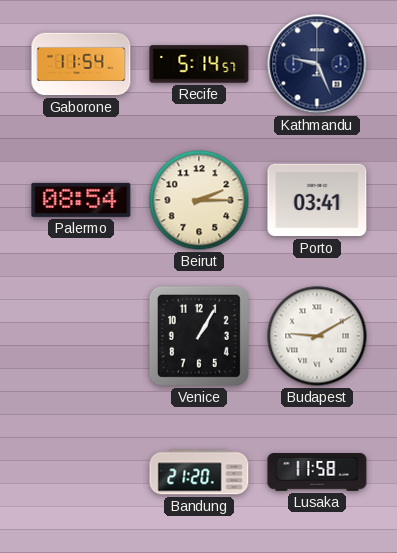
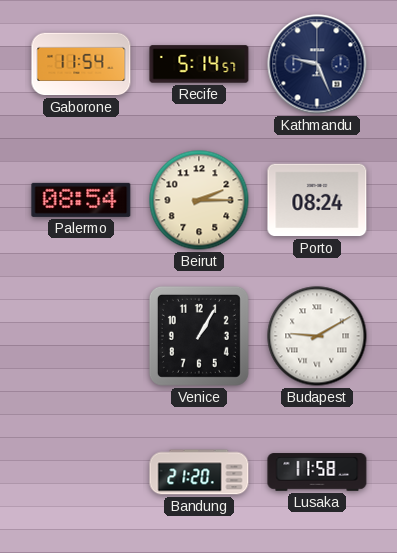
Porto: 03:41 -> 08:24
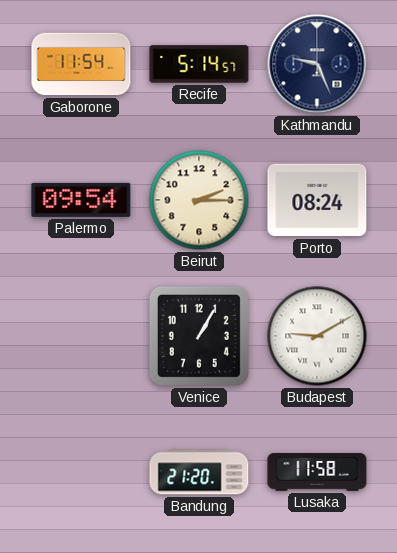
Palermo: 08:54 -> 09:54
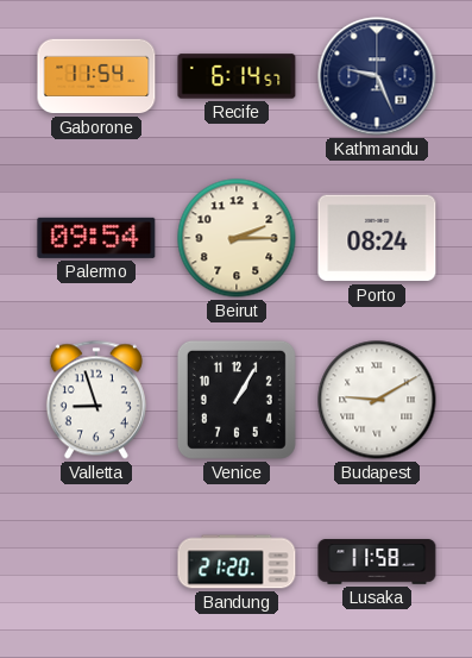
Recife: 5:14 -> 6:14
Valletta: none -> 8:57
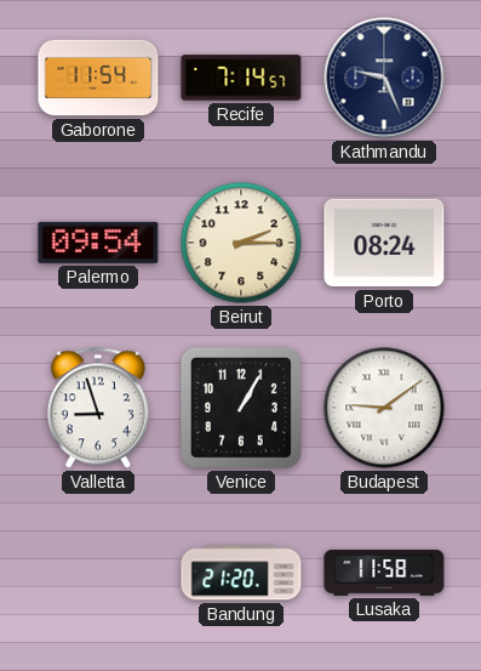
Recife: 6:14 -> 7:14
Budapest: 9:10 -> 9:09
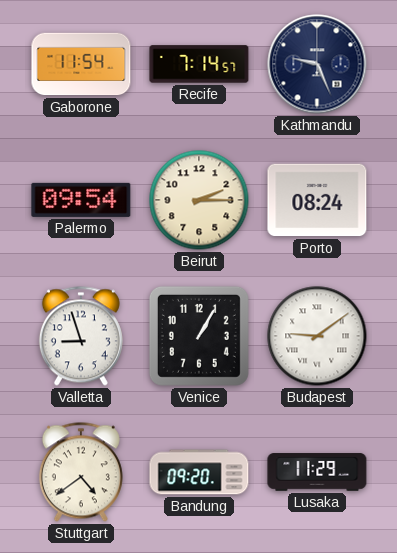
Stuttgart: none -> 4:39
Bandung: 21:20 -> 09:20
Lusaka: 11:58 -> 11:29
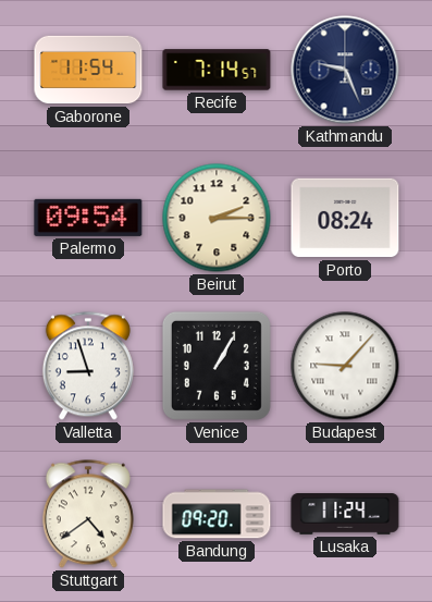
Budapest: 9:09 -> 9:07
Lusaka: 11:29 -> 11:24
